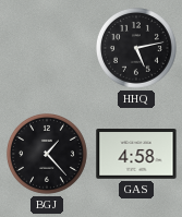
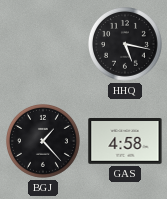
HHQ: 5:13 -> 5:17
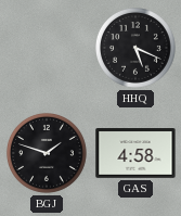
HHQ: 5:17 -> 5:19
BGJ: 1:23 -> 1:48
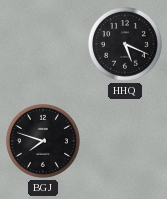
BGJ: 1:48 -> 7:48
GAS: 4:58 -> none
